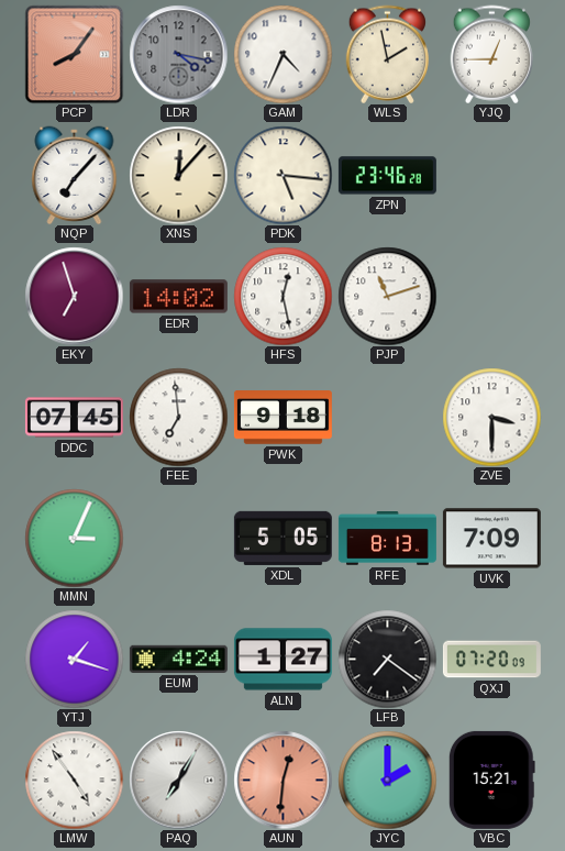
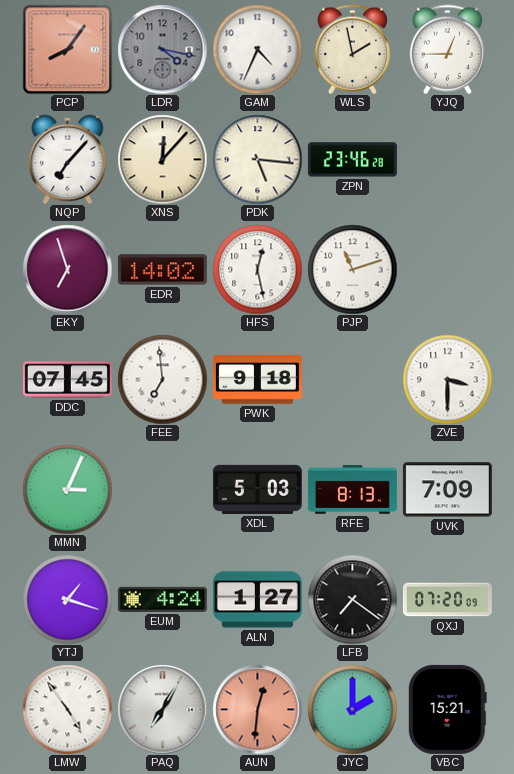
XDL: 5:05 -> 5:03
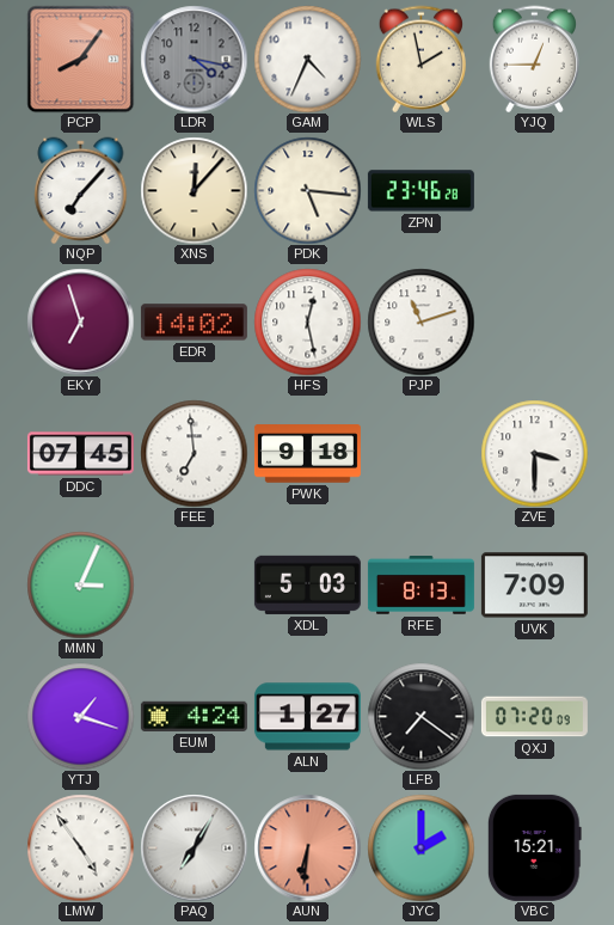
AUN: 12:31 -> 6:31
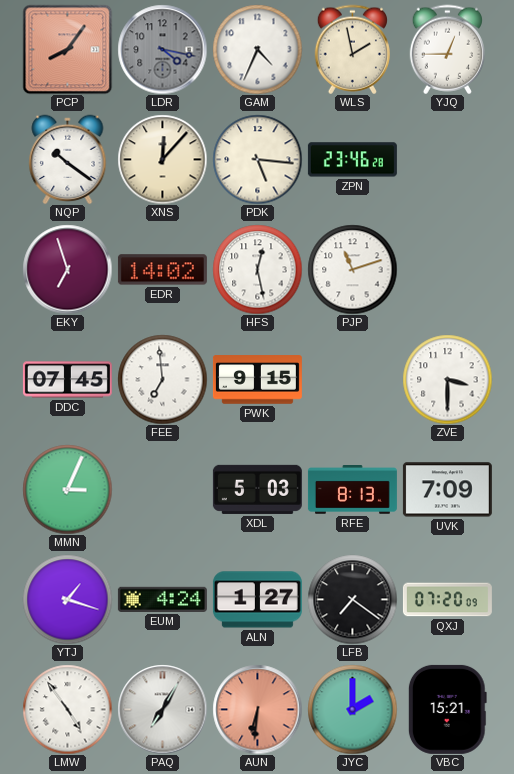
NQP: 7:07 -> 10:21
PWK: 9:18 -> 9:15
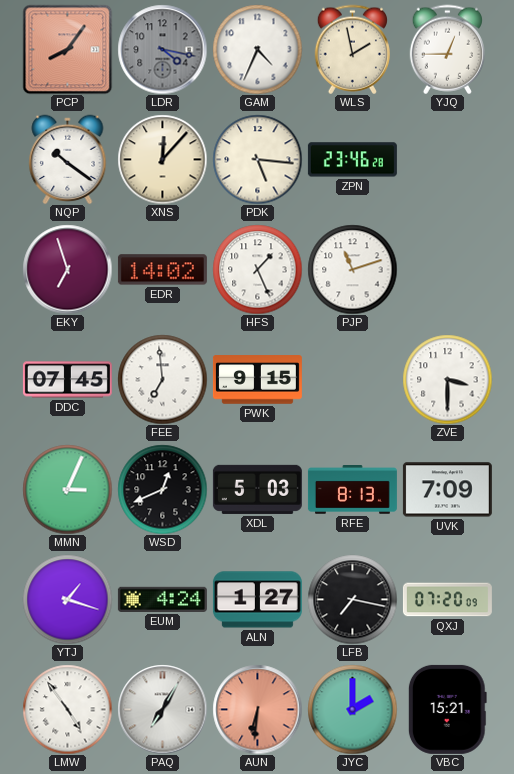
HFS: 12:28 -> 1:26
WSD: none -> 12:41
LFB: 7:21 -> 7:17
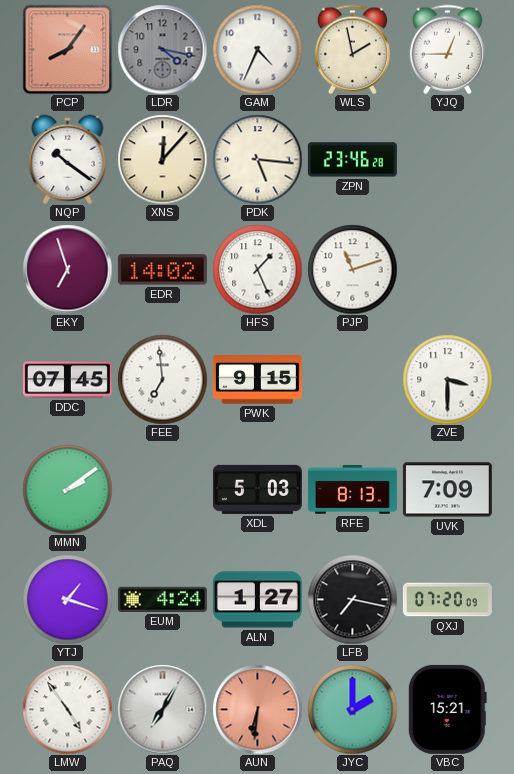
MMN: 3:04 -> 2:09
WSD: 12:41 -> none
